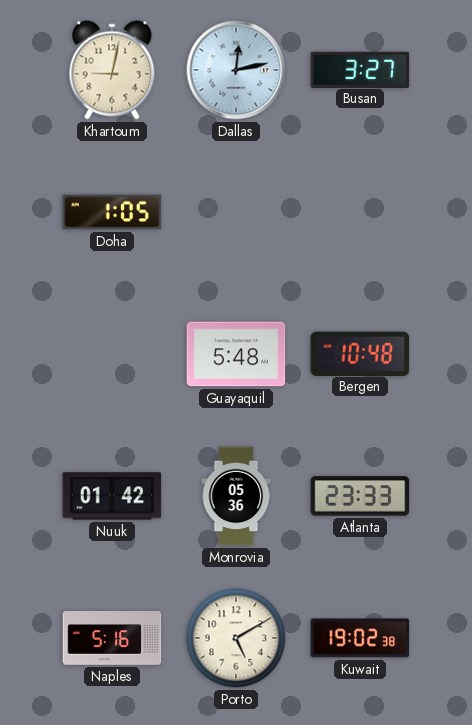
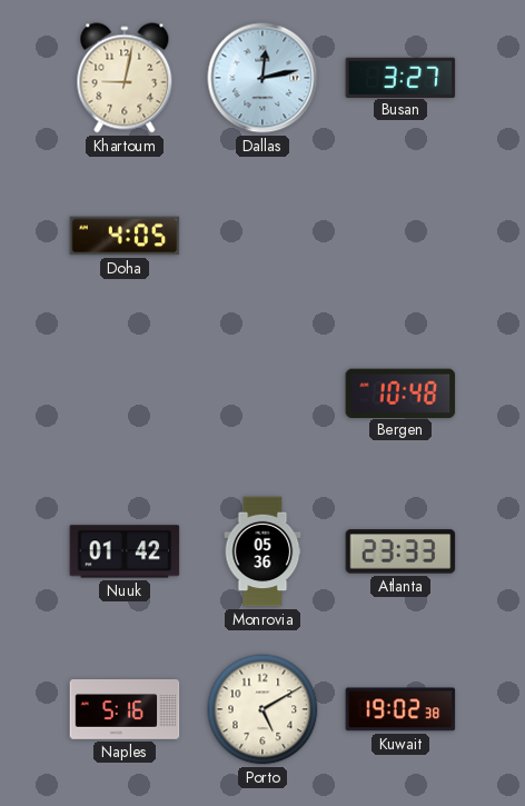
Doha: 1:05 -> 4:05
Guayaquil: 5:48 -> none
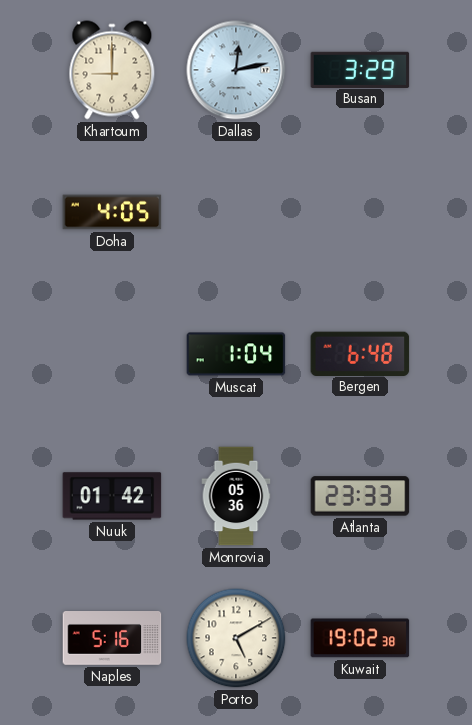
Khartoum: 9:02 -> 9:00
Busan: 3:27 -> 3:29
Muscat: none -> 1:04
Bergen: 10:48 -> 6:48
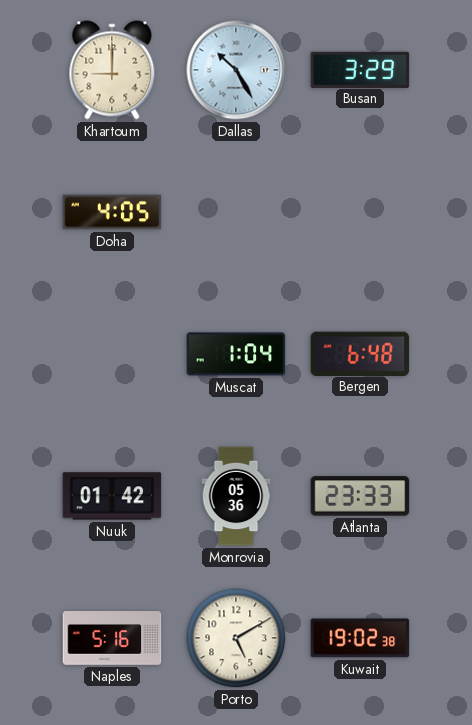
Dallas: 12:13 -> 10:25
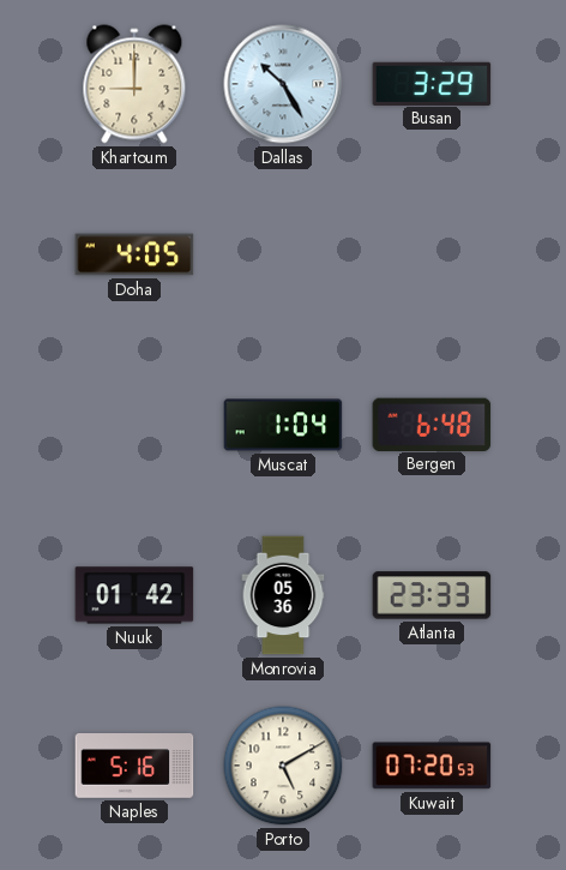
Kuwait: 19:02 -> 07:20
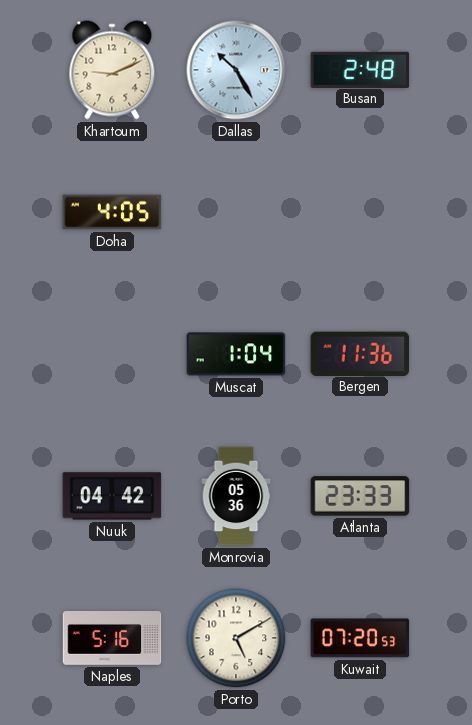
Khartoum: 9:00 -> 9:11
Busan: 3:29 -> 2:48
Bergen: 6:48 -> 11:36
Nuuk: 01:42 -> 04:42
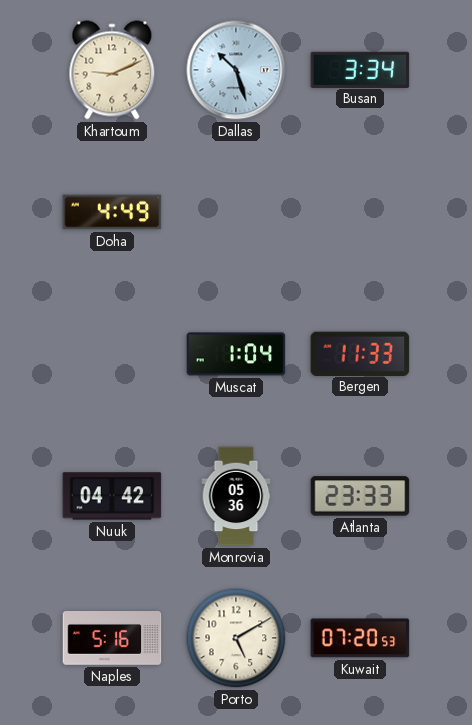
Dallas: 10:25 -> 10:27
Busan: 2:48 -> 3:34
Doha: 4:05 -> 4:49
Bergen: 11:36 -> 11:33
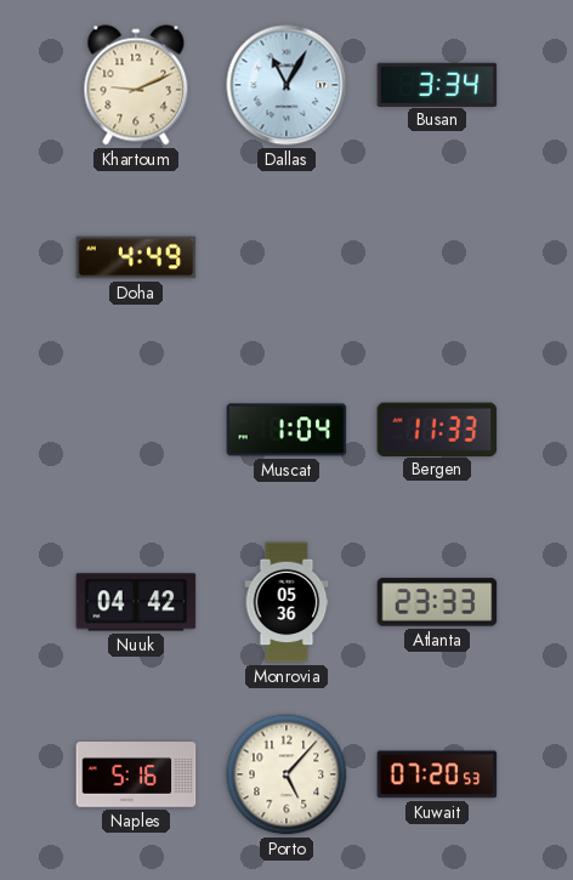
Dallas: 10:27 -> 11:05
Porto: 5:10 -> 5:07
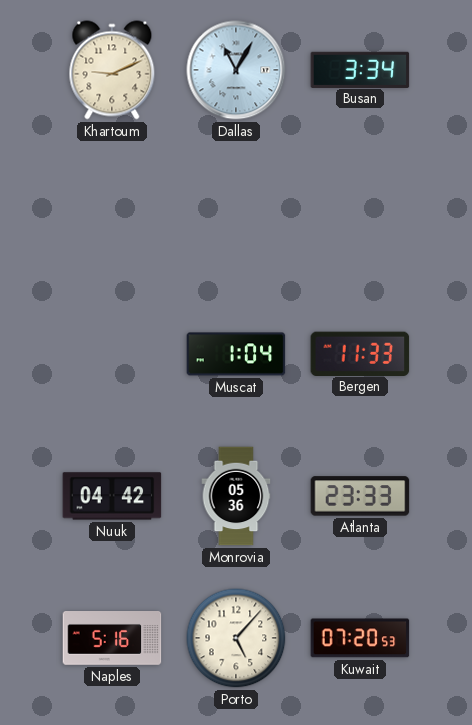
Doha: 4:49 -> none
